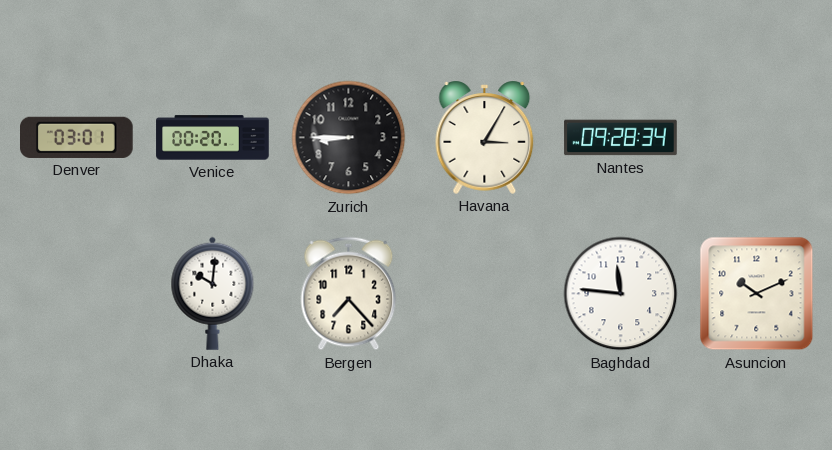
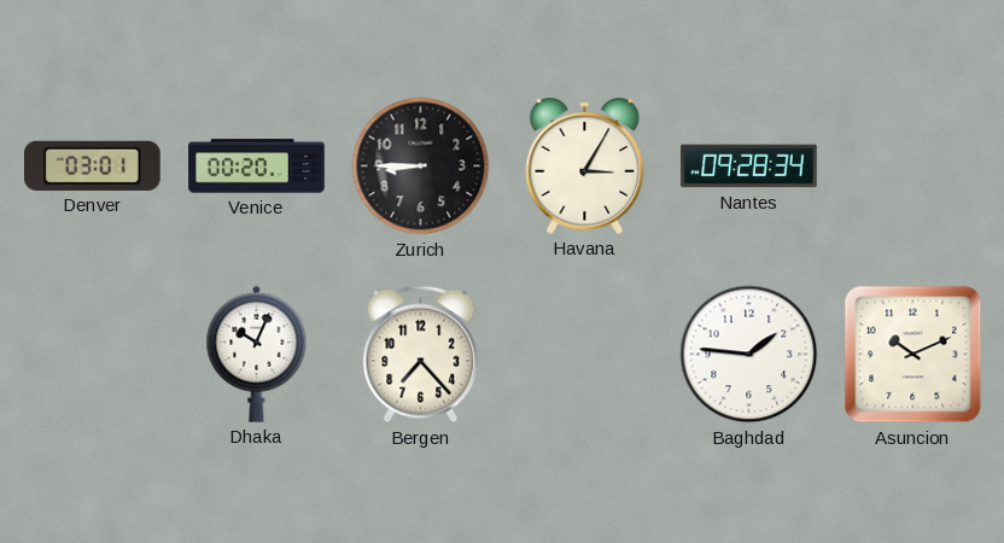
Dhaka: 10:01 -> 10:04
Baghdad: 11:46 -> 1:46
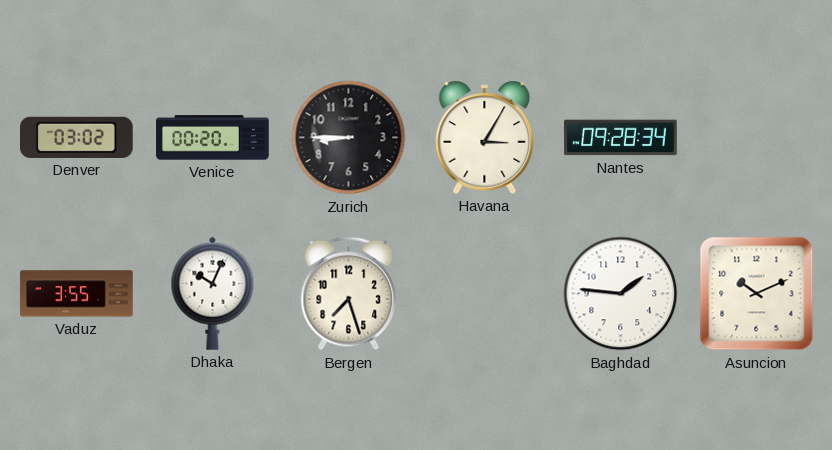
Denver: 03:01 -> 03:02
Vaduz: none -> 3:55
Bergen: 7:23 -> 7:27
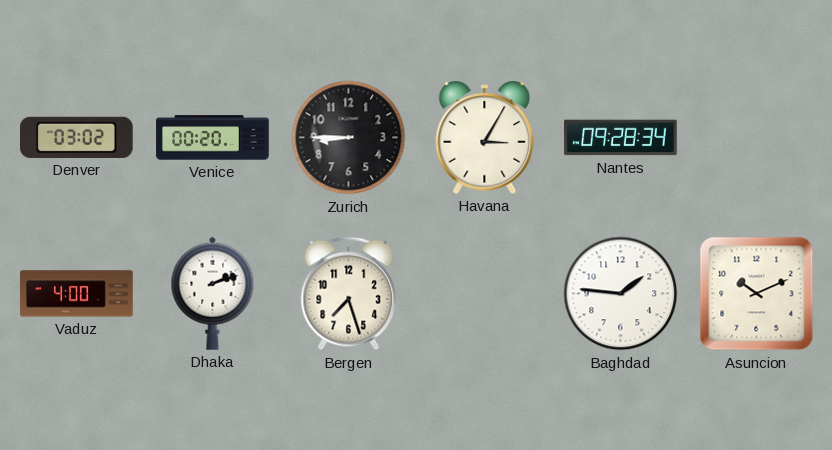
Vaduz: 3:55 -> 4:00
Dhaka: 10:04 -> 2:12
